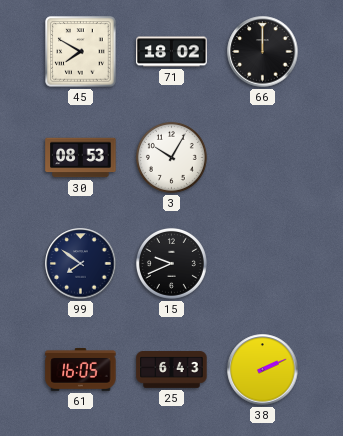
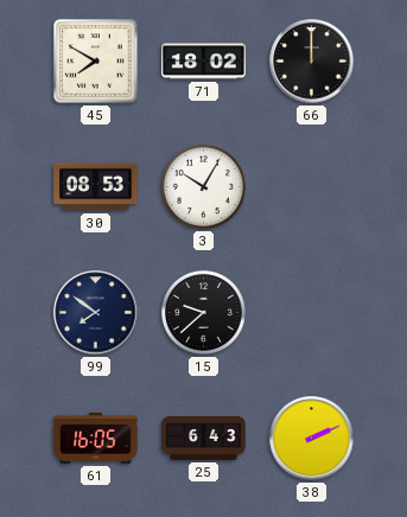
15: 9:41 -> 9:38
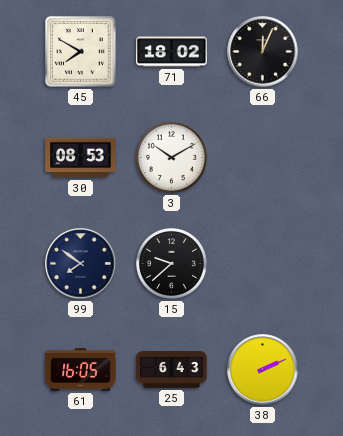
66: 12:00 -> 12:04
3: 10:05 -> 10:10
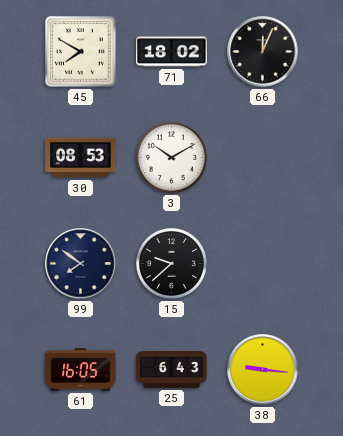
38: 2:11 -> 9:16
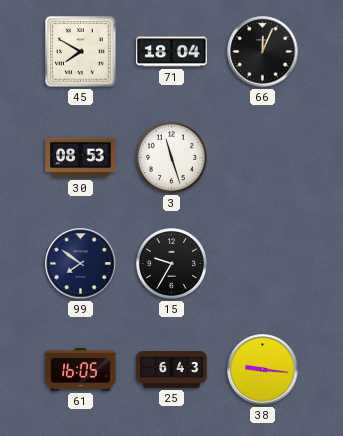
71: 18:02 -> 18:04
3: 10:10 -> 11:27
15: 9:38 -> 9:35
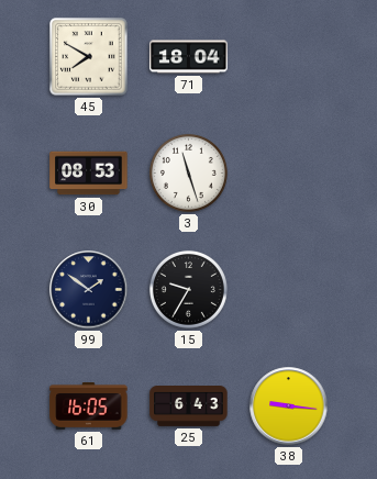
66: 12:04 -> none
99: 7:51 -> 1:51
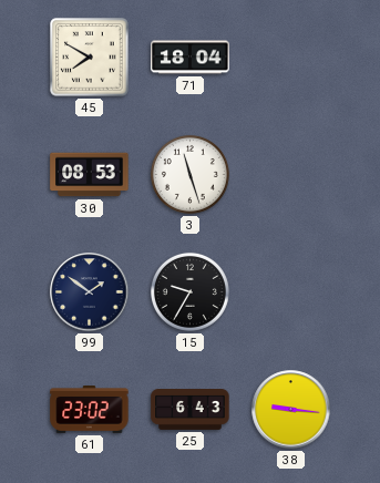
61: 16:05 -> 23:02
